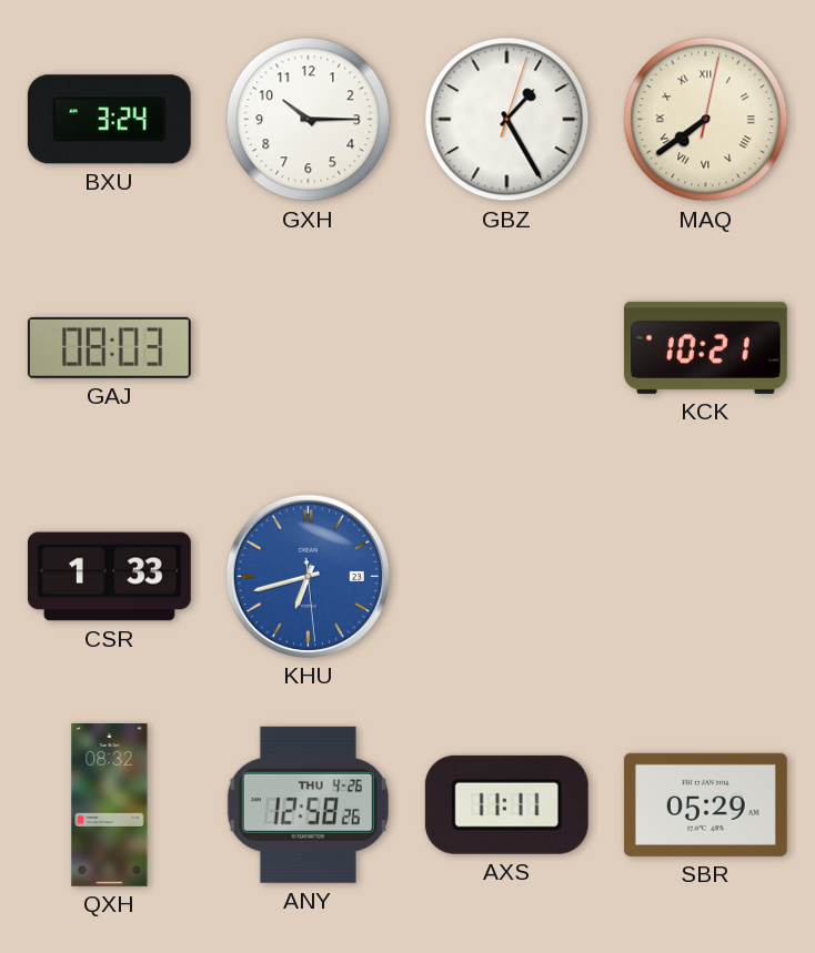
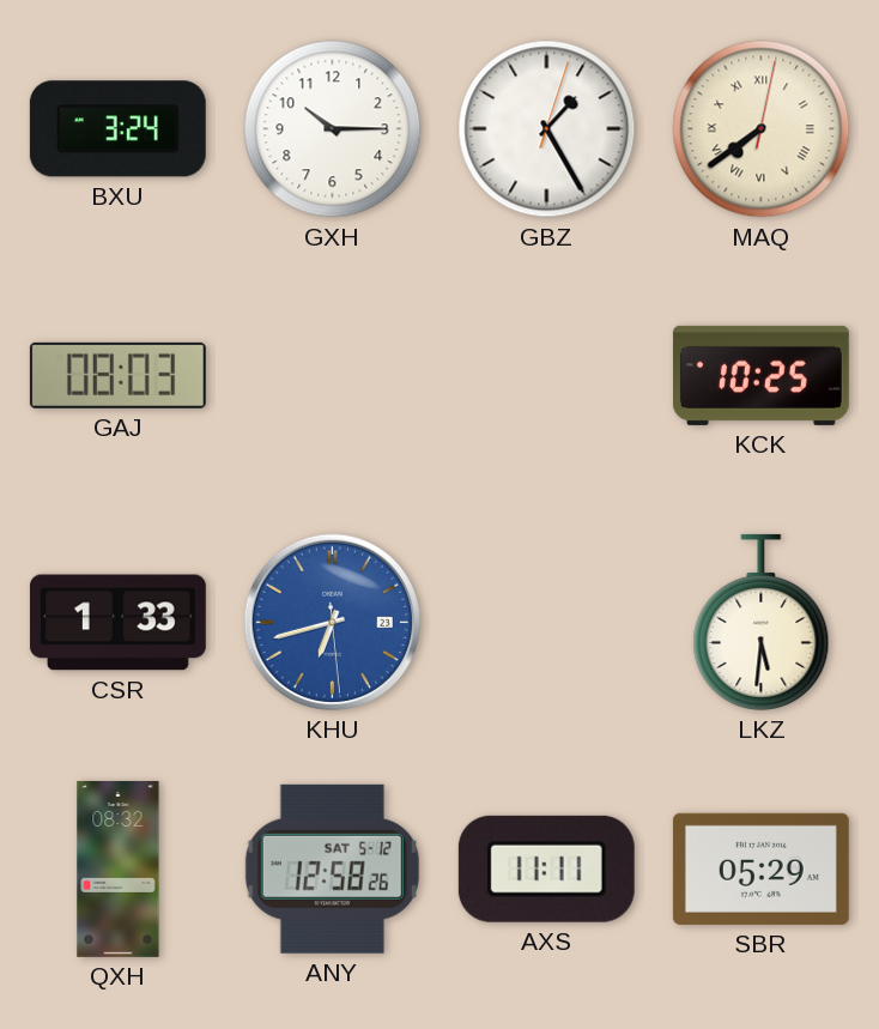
KCK: 10:21 -> 10:25
LKZ: none -> 5:31
ANY date: THU 4-26 -> SAT 5-12
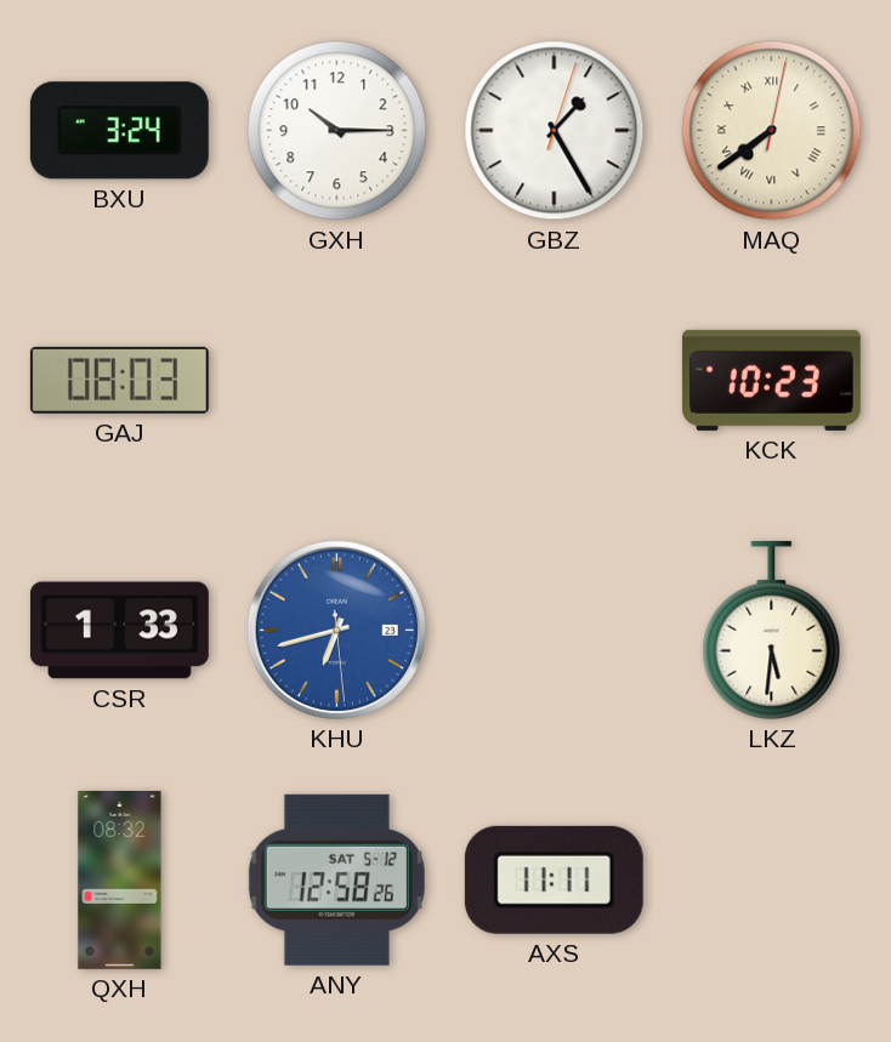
KCK: 10:25 -> 10:23
SBR: 05:29 -> none
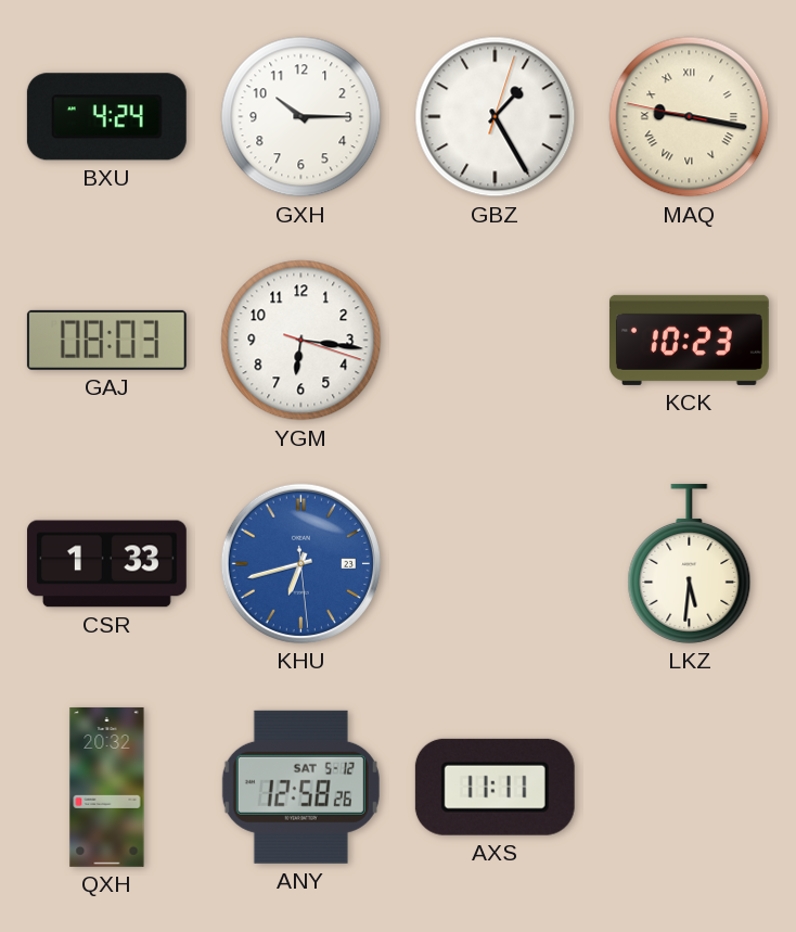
BXU: 3:24 -> 4:24
MAQ: 7:39 -> 9:16
YGM: none -> 6:16
QXH: 08:32 -> 20:32
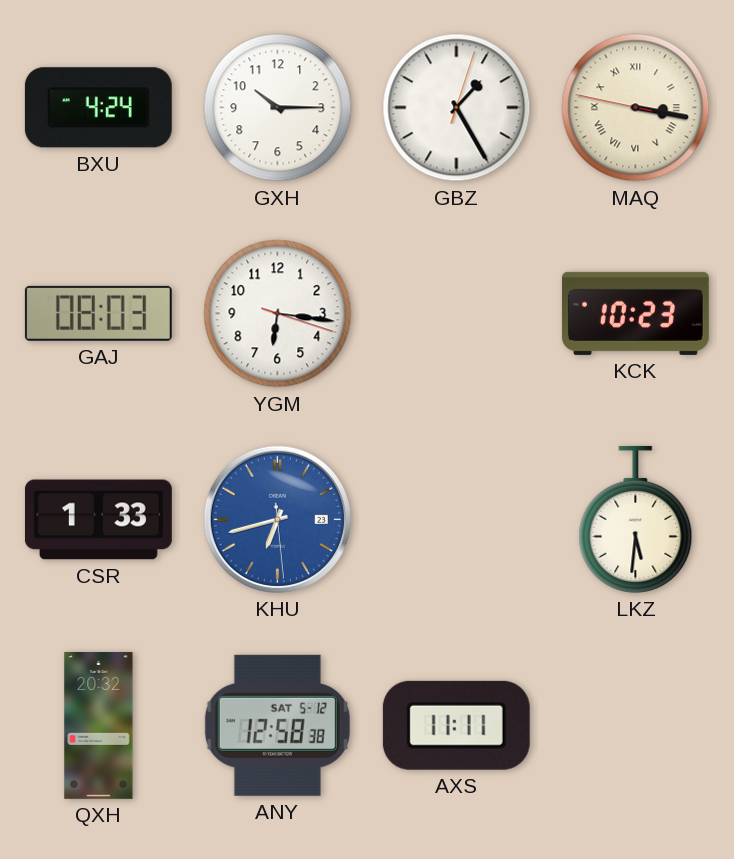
MAQ: 9:16 -> 3:16
ANY: 12:58:26 -> 12:58:38
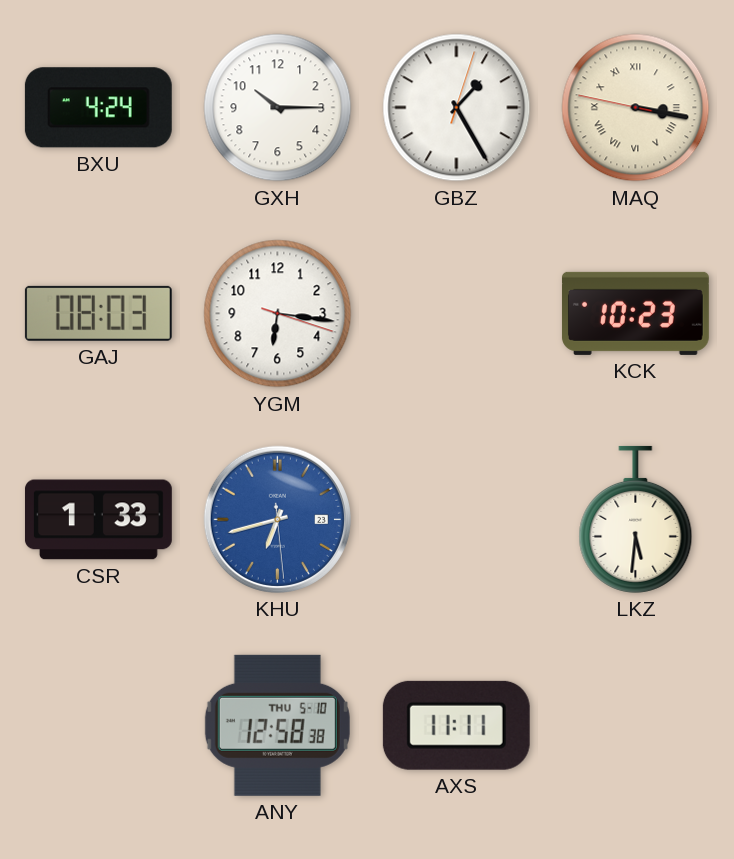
QXH: 20:32 -> none
ANY date: SAT 5-12 -> THU 5-10
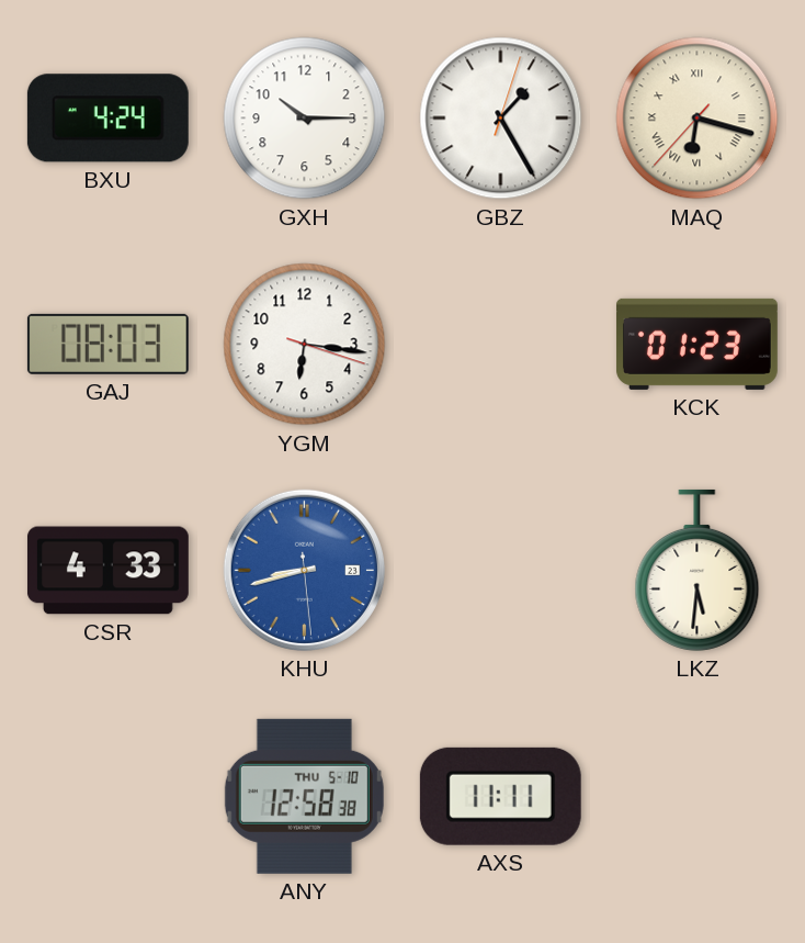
MAQ: 3:16 -> 6:17
KCK: 10:23 -> 01:23
CSR: 1:33 -> 4:33
KHU: 6:42 -> 8:42
